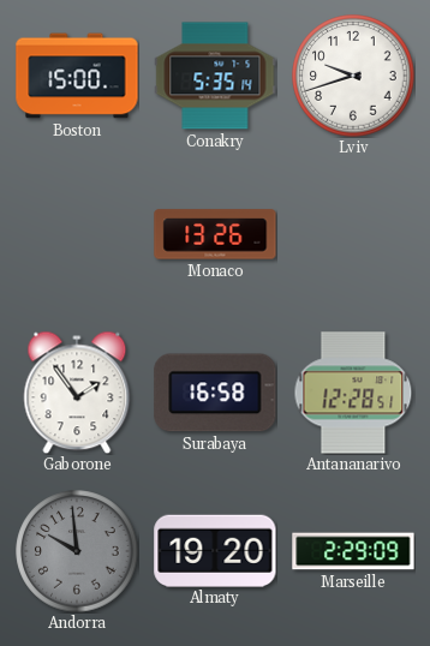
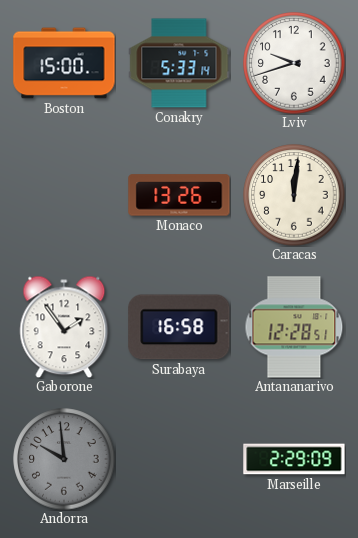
Conakry: 5:35 -> 5:33
Caracas: none -> 12:01
Almaty: 19:20 -> none
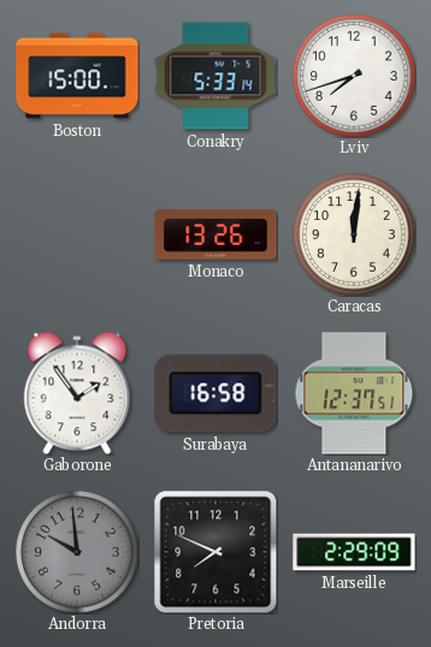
Lviv: 9:42 -> 7:42
Antananarivo: 12:28 -> 12:37
Pretoria: none -> 7:49
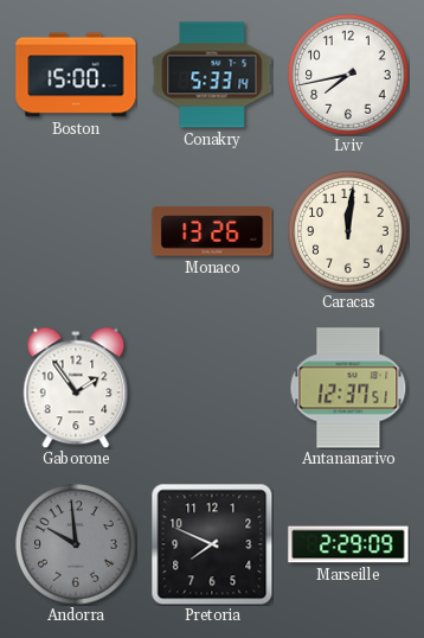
Lviv: 7:42 -> 7:43
Surabaya: 16:58 -> none
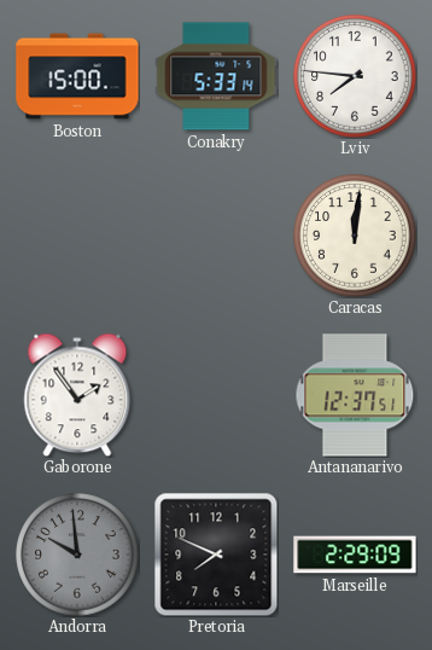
Lviv: 7:43 -> 7:46
Monaco: 13:26 -> none
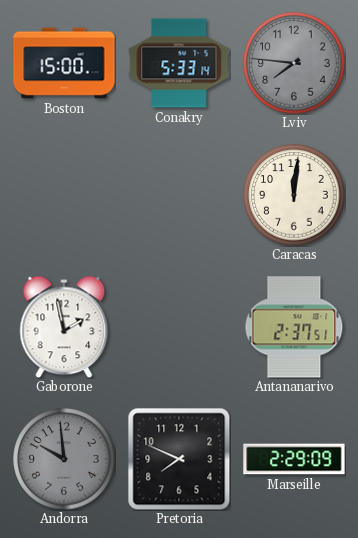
Lviv dial: white -> grey
Gaborone: 1:54 -> 1:58
Antananarivo: 12:37 -> 2:37
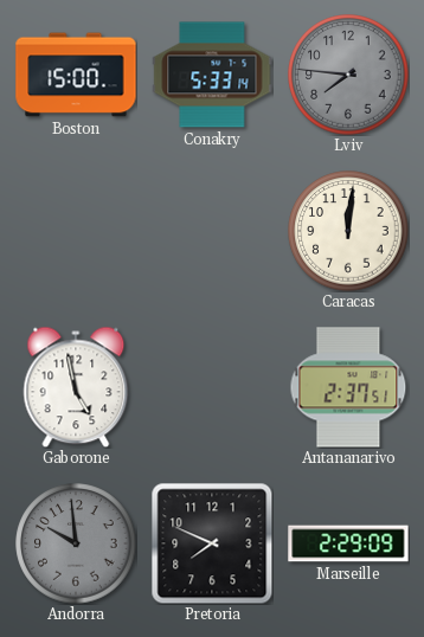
Gaborone: 1:58 -> 4:58
